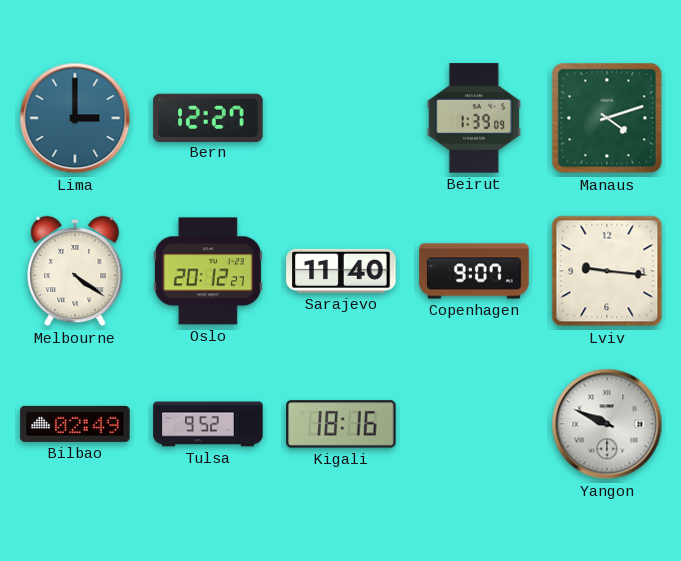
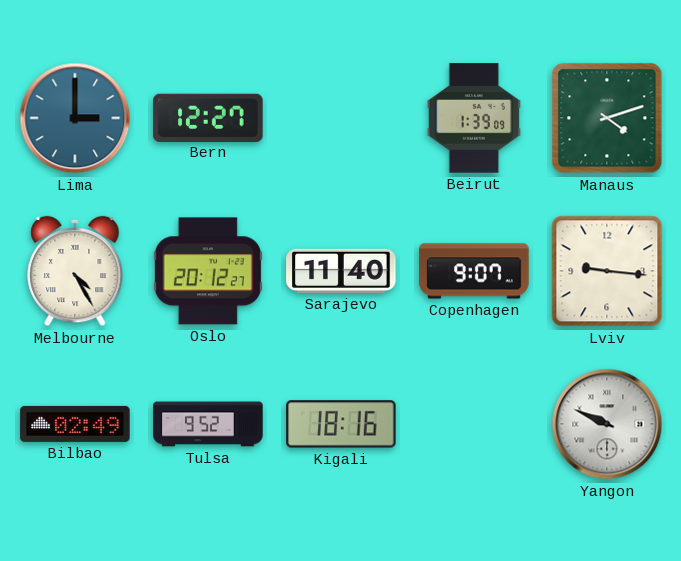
Melbourne: 4:21 -> 4:25
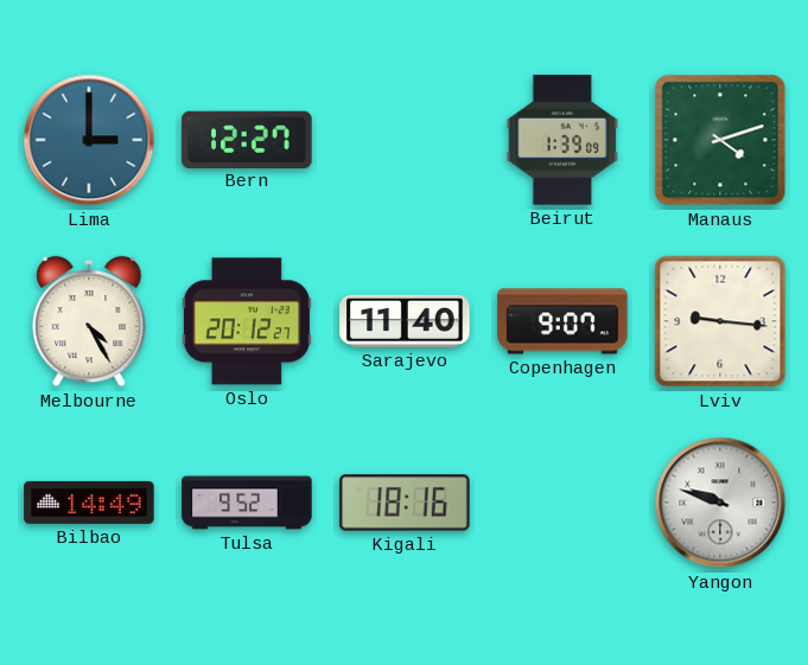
Bilbao: 02:49 -> 14:49
Yangon: 9:49 -> 9:48
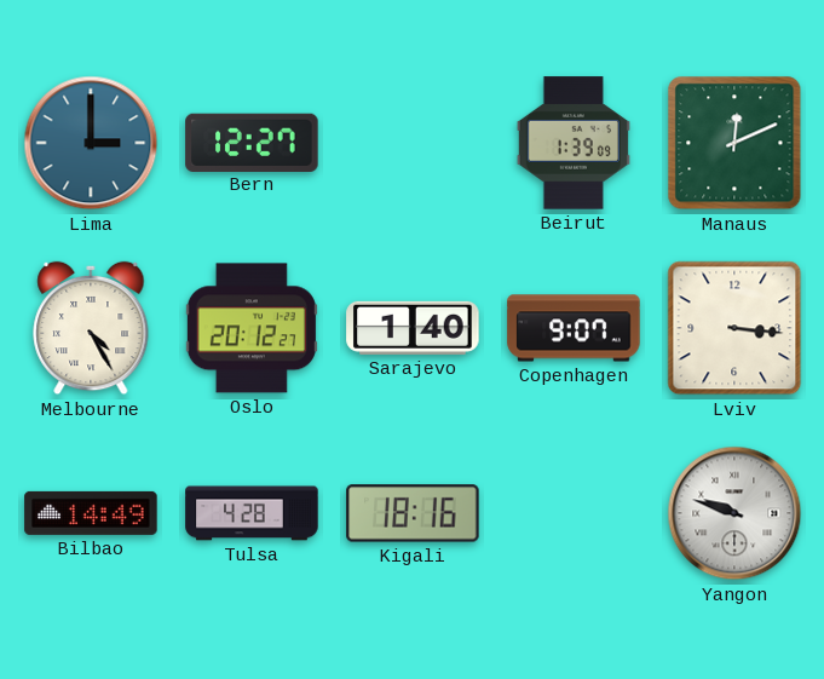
Manaus: 4:12 -> 12:11
Sarajevo: 11:40 -> 1:40
Lviv: 9:16 -> 3:16
Tulsa: 9:52 -> 4:28
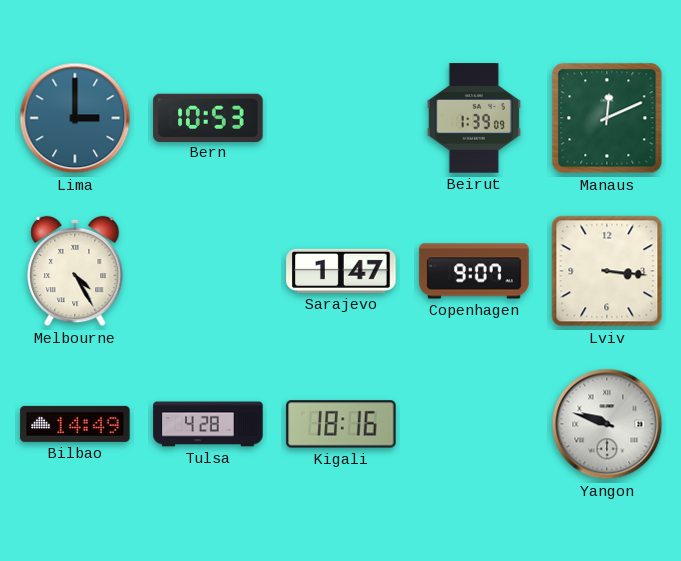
Bern: 12:27 -> 10:53
Oslo: 20:12 -> none
Sarajevo: 1:40 -> 1:47
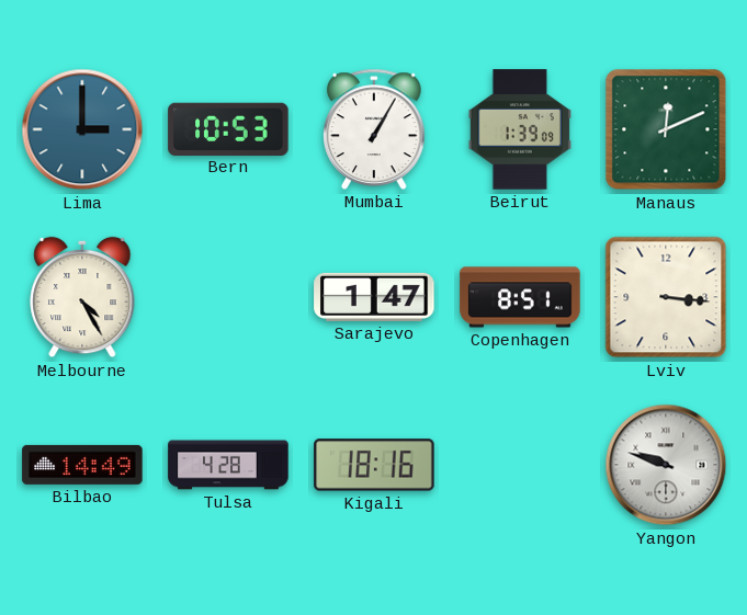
Mumbai: none -> 1:05
Copenhagen: 9:07 -> 8:51
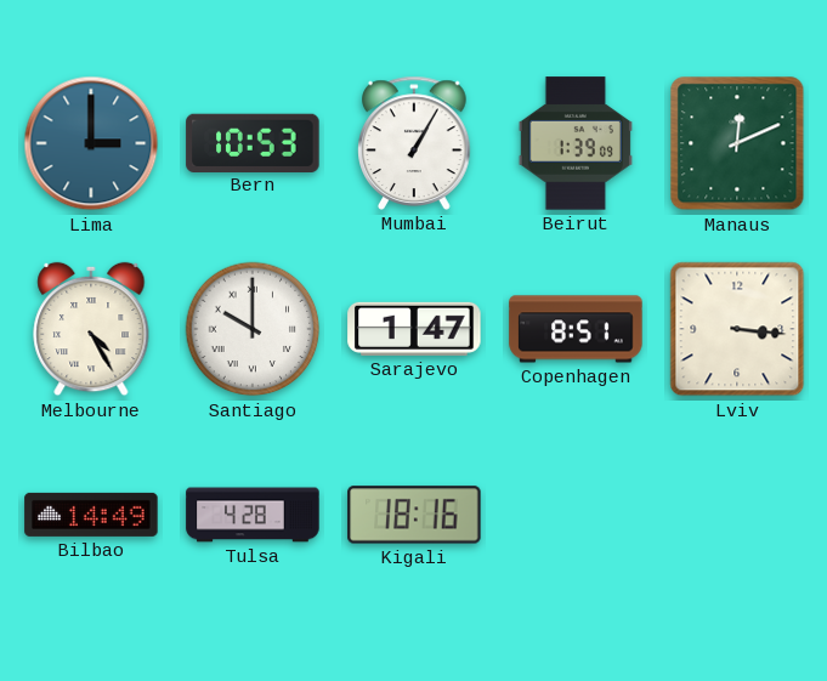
Santiago: none -> 10:00
Yangon: 9:48 -> none
